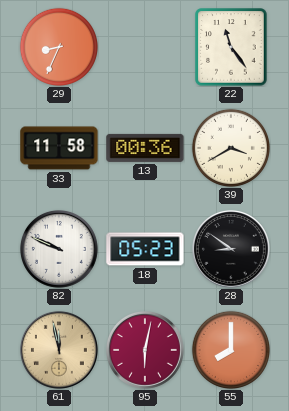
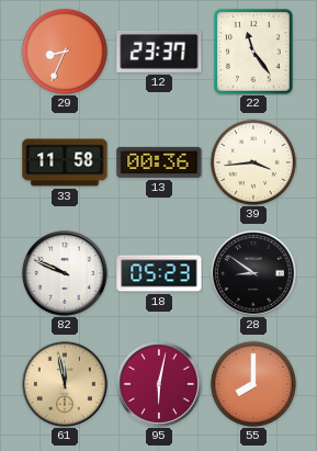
12: none -> 23:37
39: 3:40 -> 3:44
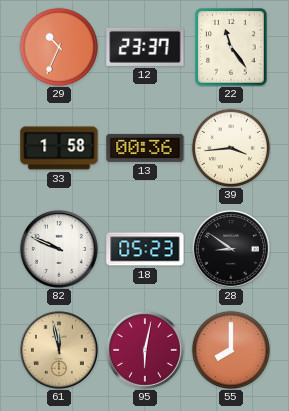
29: 8:34 -> 10:34
33: 11:58 -> 1:58
